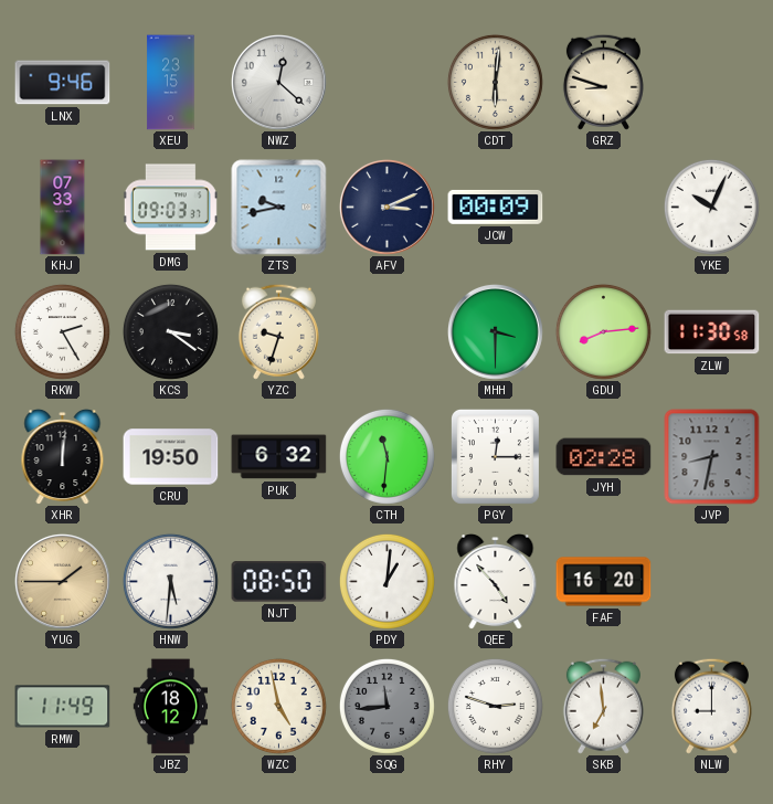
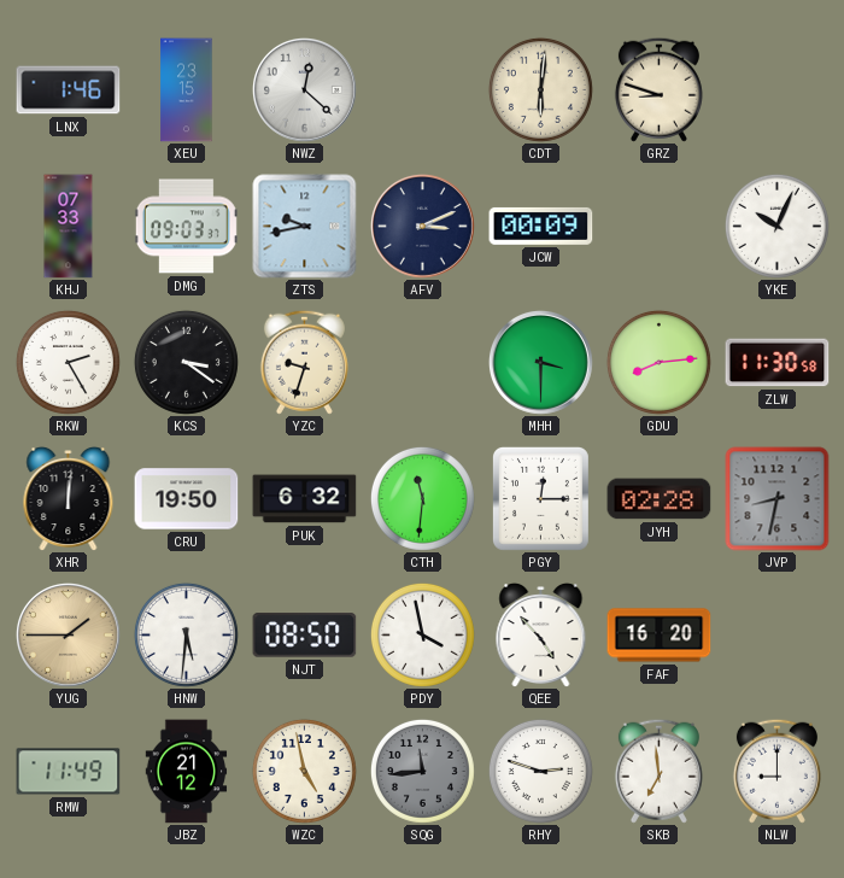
LNX: 9:46 -> 1:46
PDY: 1:01 -> 3:58
JBZ: 18:12 -> 21:12
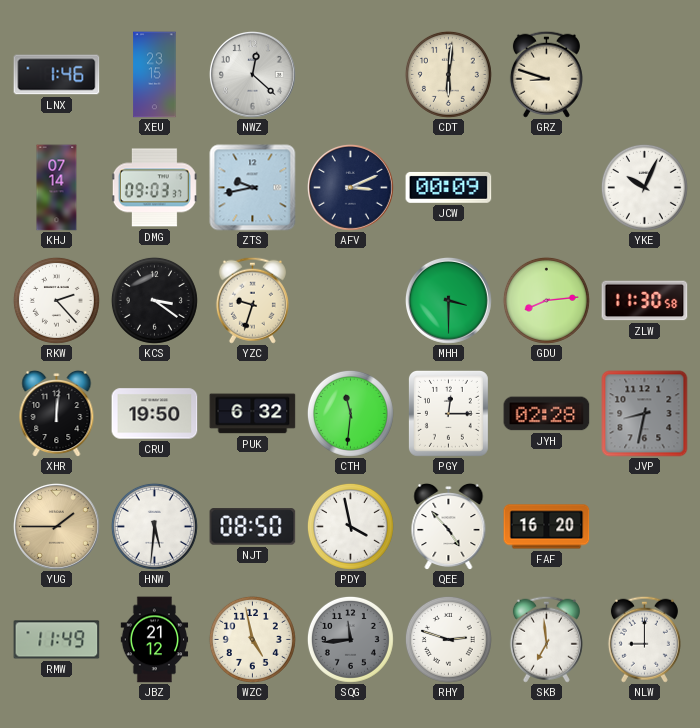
KHJ: 07:33 -> 07:14
RKW: 2:25 -> 2:23
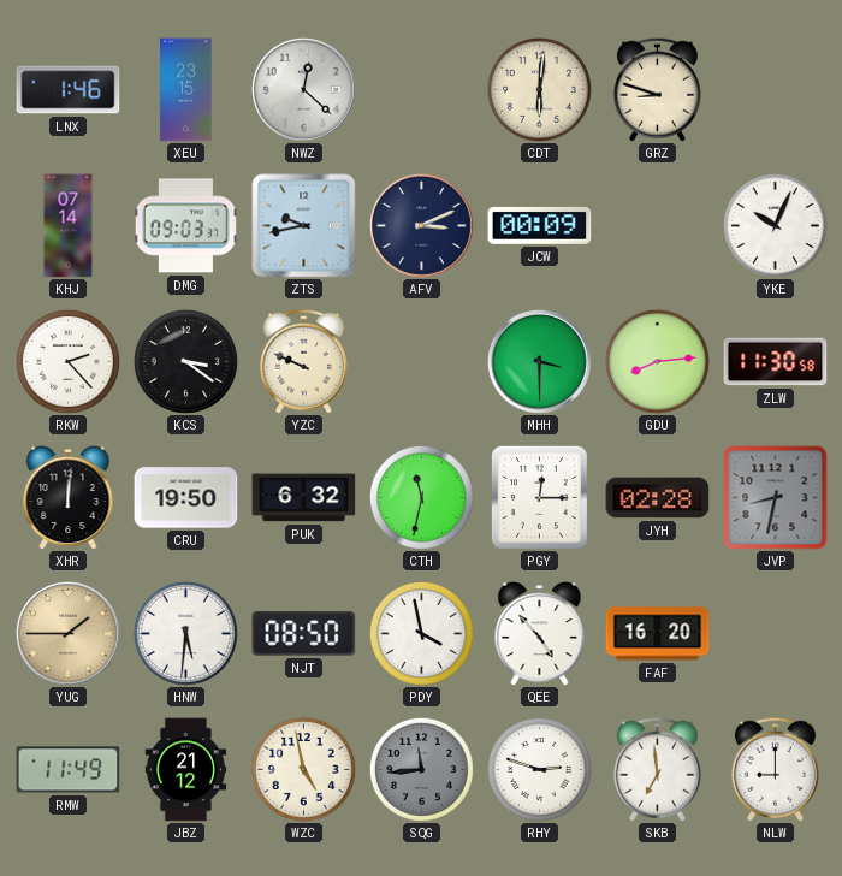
YZC: 9:33 -> 9:49
CTH: 11:31 -> 11:32
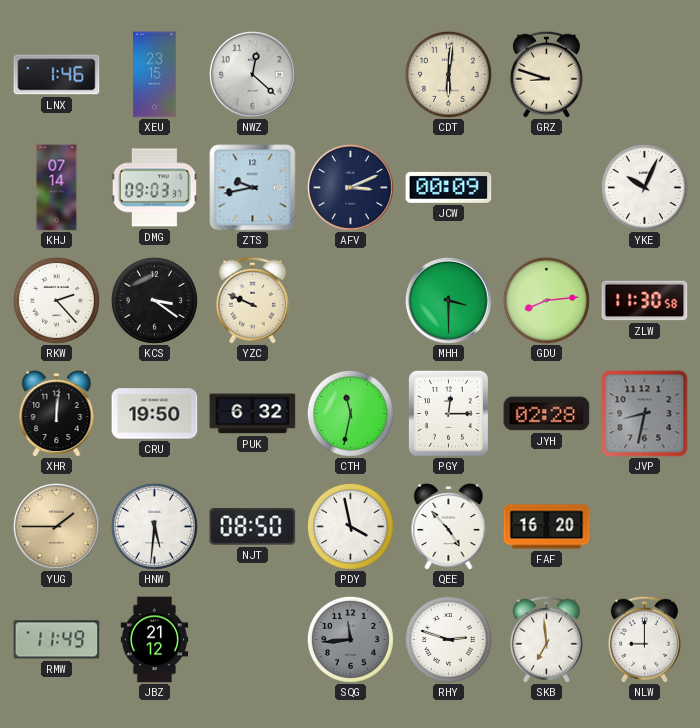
WZC: 4:58 -> none
